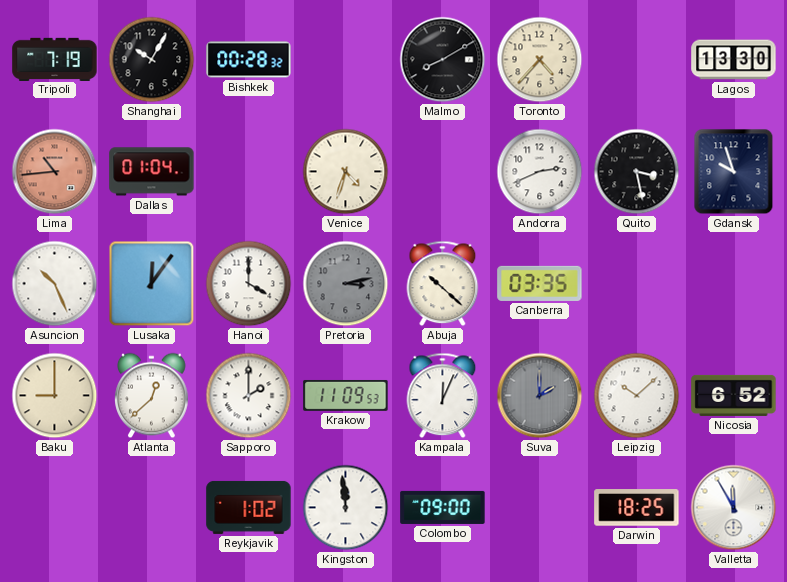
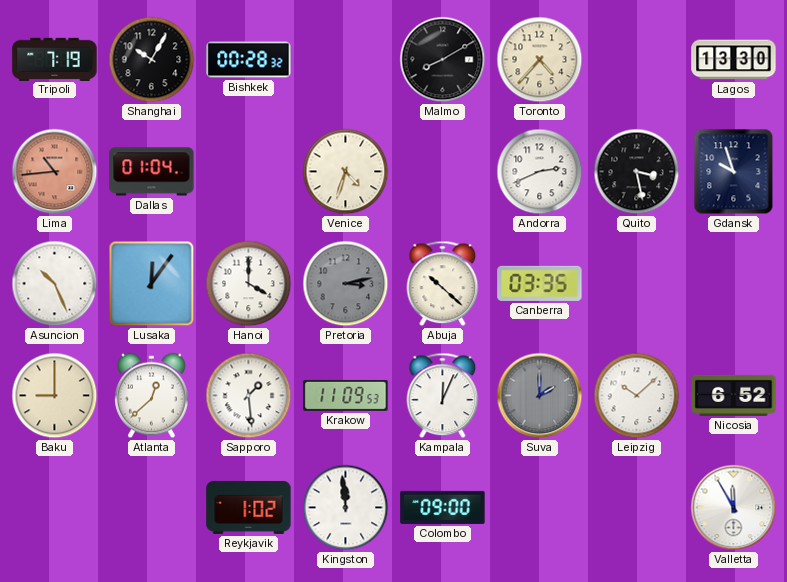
Sapporo: 2:00 -> 1:29
Darwin: 18:25 -> none
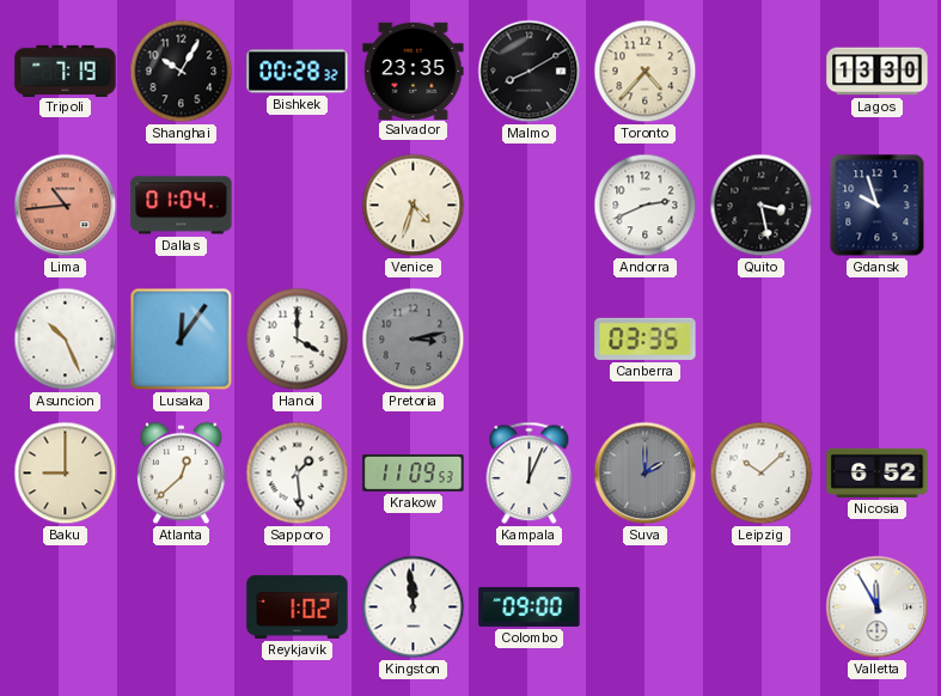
Salvador: none -> 23:35
Abuja: 10:22 -> none
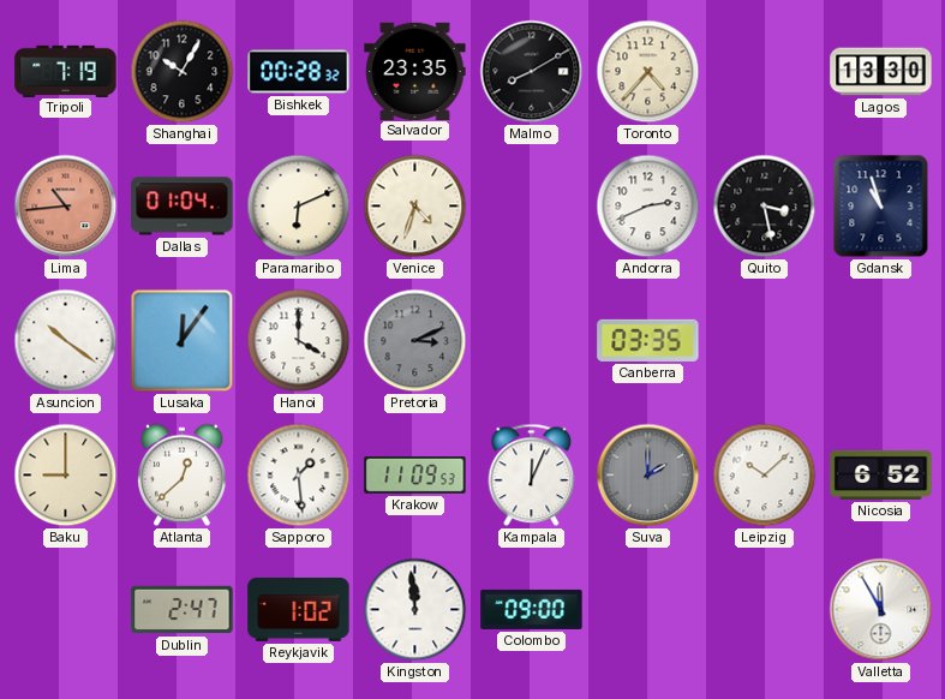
Paramaribo: none -> 6:11
Gdansk: 9:57 -> 10:57
Asuncion: 10:26 -> 10:21
Pretoria: 3:13 -> 3:11
Dublin: none -> 2:47
